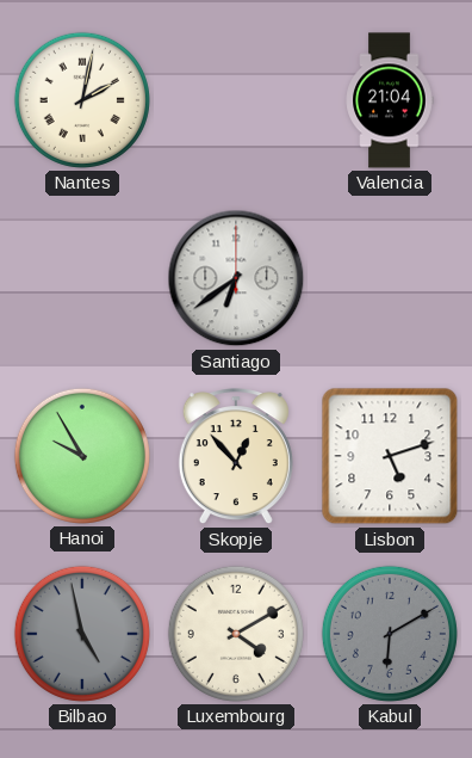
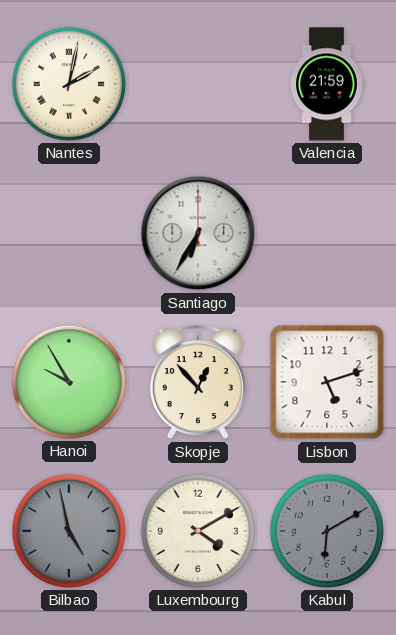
Valencia: 21:04 -> 21:59
Santiago: 6:39 -> 6:35
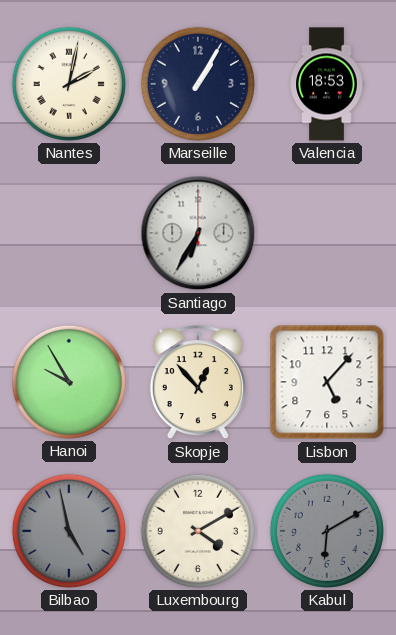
Marseille: none -> 1:05
Valencia: 21:59 -> 18:53
Lisbon: 5:12 -> 5:07
